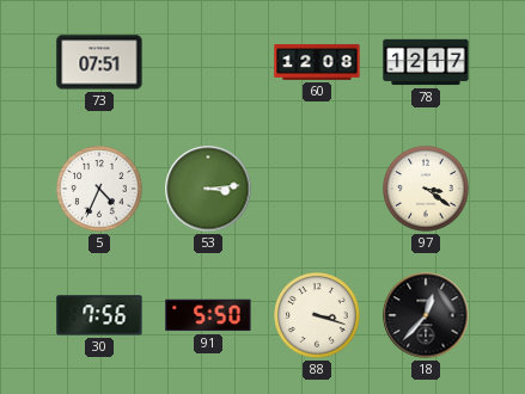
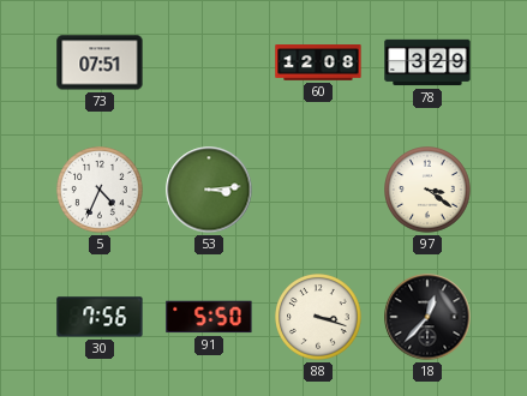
78: 12:17 -> 3:29
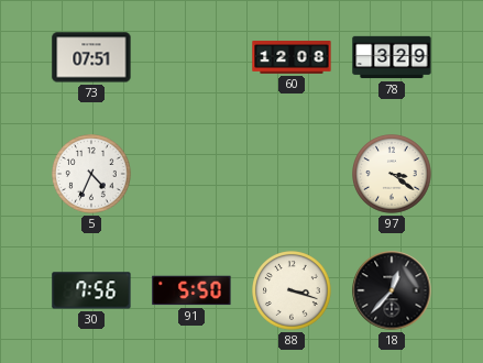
53: 3:14 -> none
